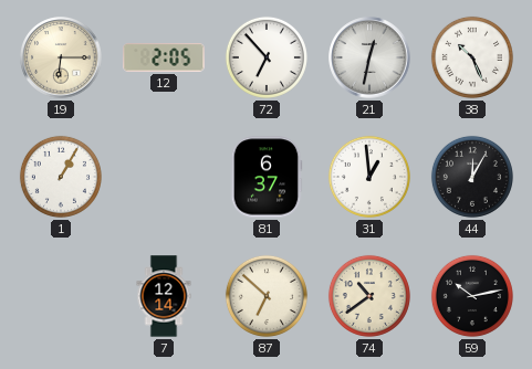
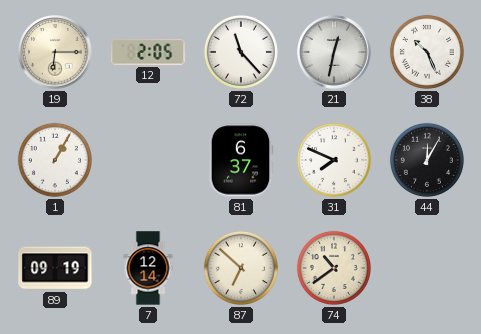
72: 6:53 -> 11:23
31: 12:59 -> 7:49
89: none -> 09:19
59: 10:13 -> none
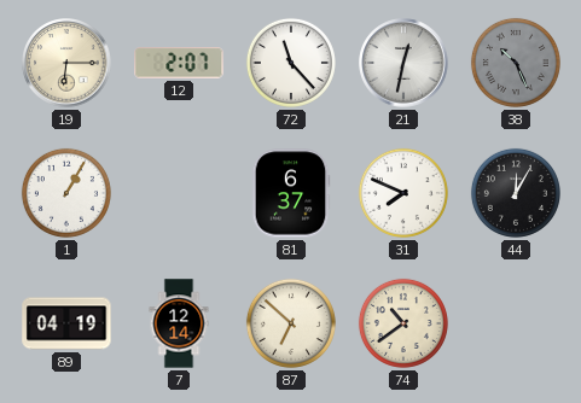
12: 2:05 -> 2:07
38 dial: white -> grey
89: 09:19 -> 04:19
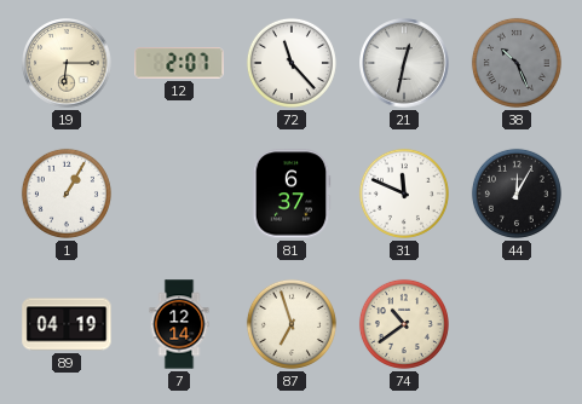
31: 7:49 -> 11:49
87: 6:52 -> 6:57
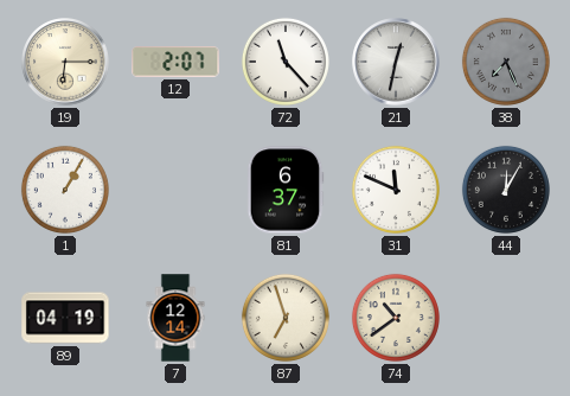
38: 10:26 -> 7:26
